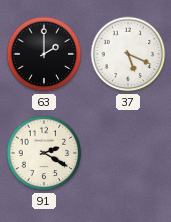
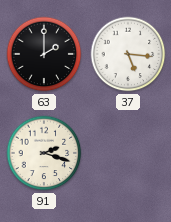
37: 5:19 -> 5:16
91: 2:20 -> 2:18
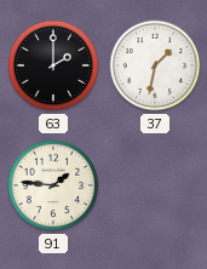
37: 5:16 -> 1:32
91: 2:18 -> 1:46
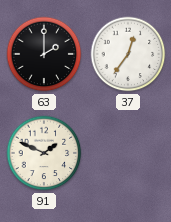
37: 1:32 -> 12:36
91: 1:46 -> 1:49
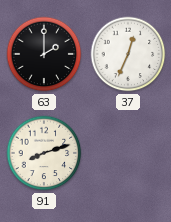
37: 12:36 -> 12:34
91: 1:49 -> 8:12
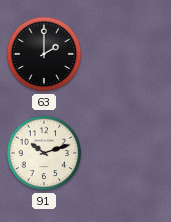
37: 12:34 -> none
91: 8:12 -> 10:12
